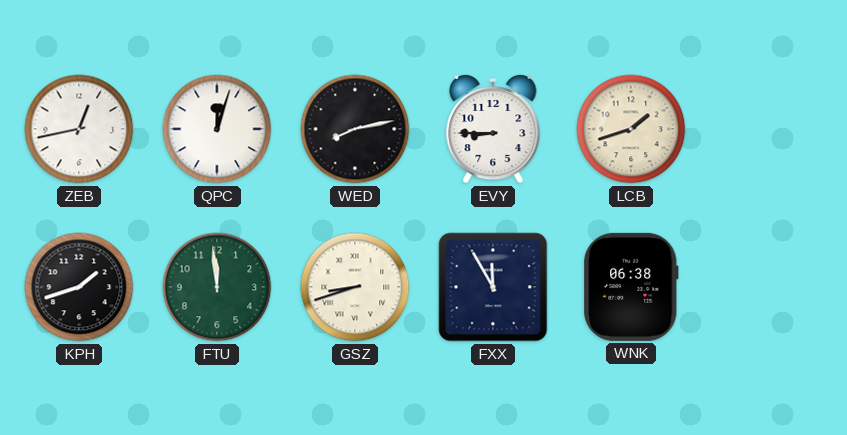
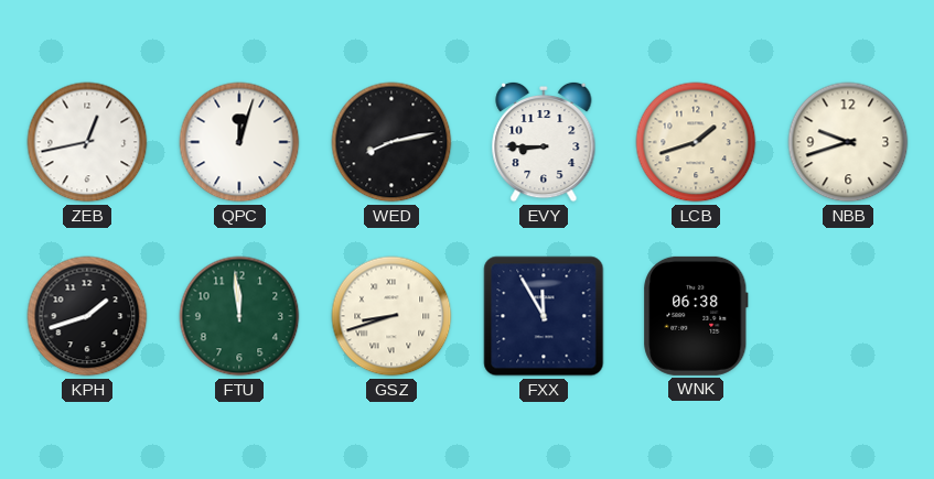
NBB: none -> 9:42
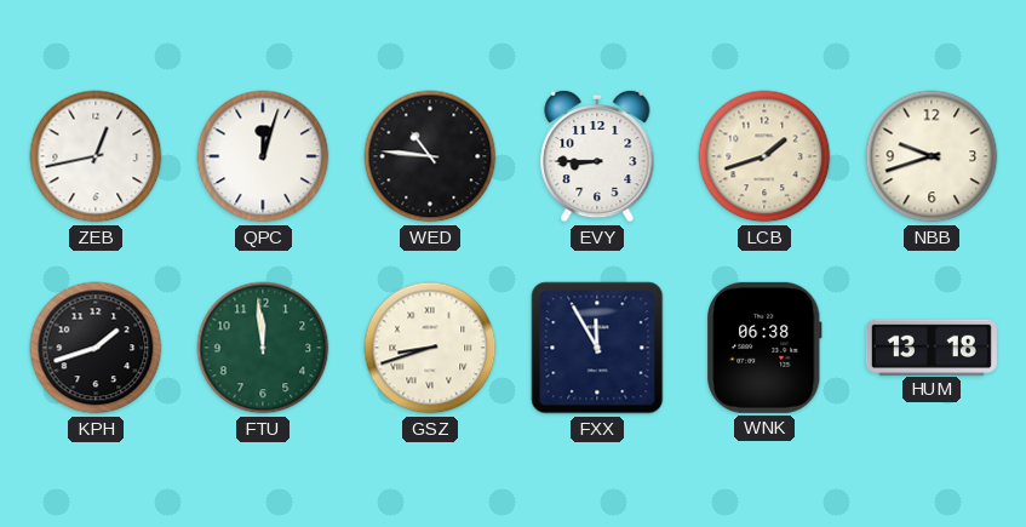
WED: 8:13 -> 10:46
HUM: none -> 13:18
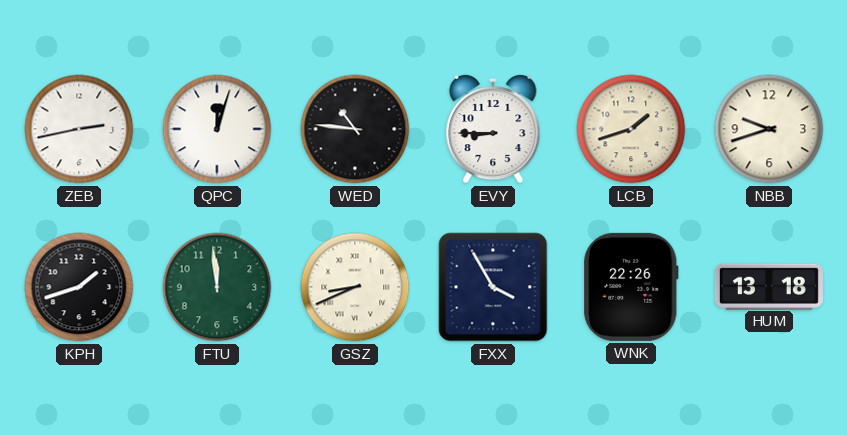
ZEB: 12:43 -> 2:43
GSZ: 8:42 -> 8:41
FXX: 11:55 -> 3:55
WNK: 06:38 -> 22:26
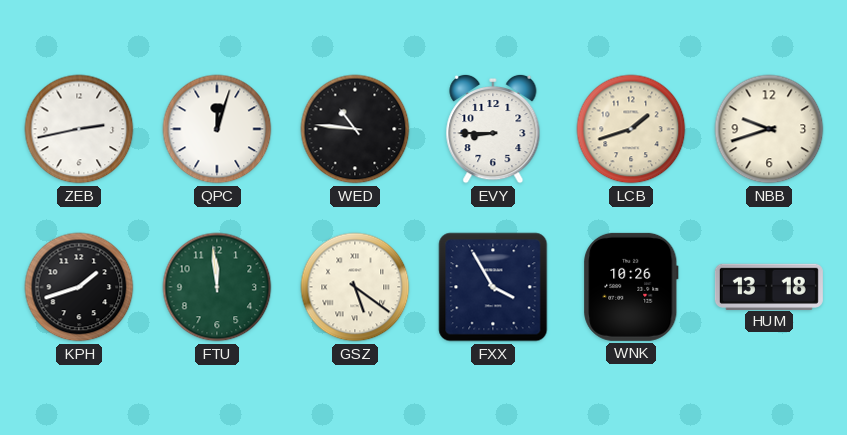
GSZ: 8:41 -> 5:21
WNK: 22:26 -> 10:26
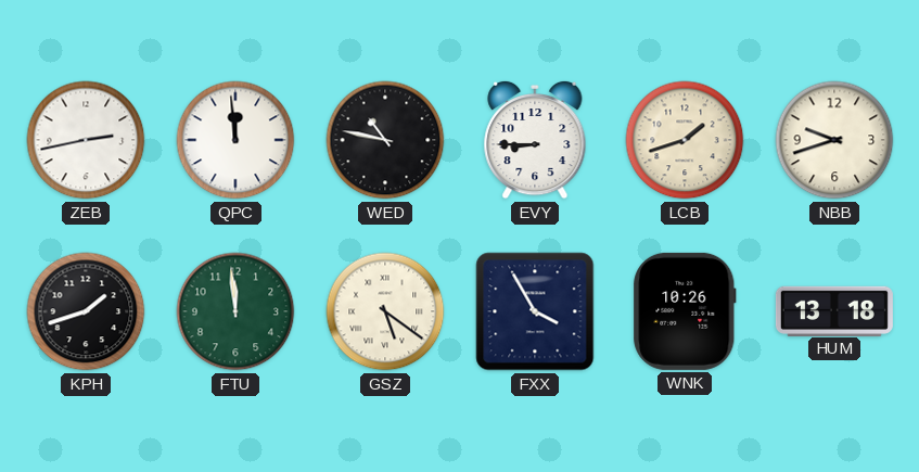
QPC: 12:03 -> 11:59
WED: 10:46 -> 10:47
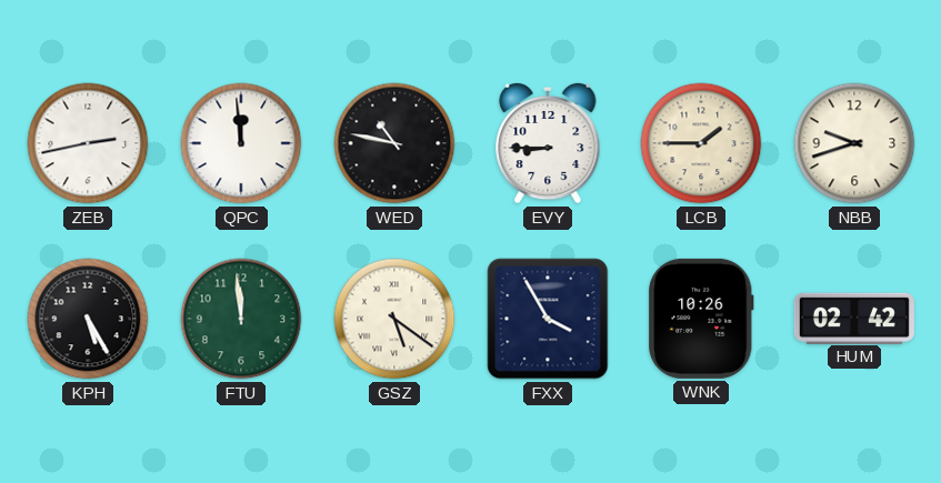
LCB: 1:42 -> 1:45
KPH: 1:42 -> 5:25
HUM: 13:18 -> 02:42
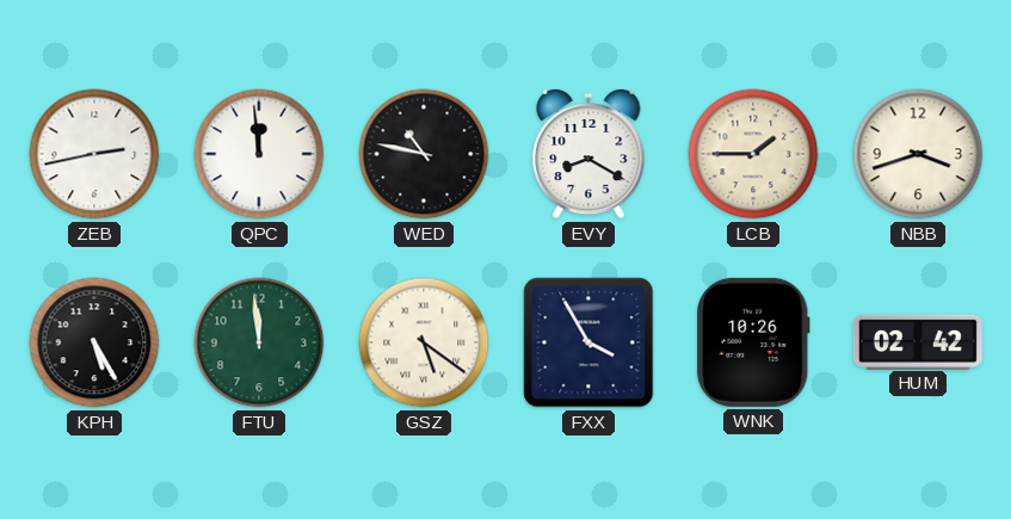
EVY: 8:45 -> 8:20
NBB: 9:42 -> 3:42
